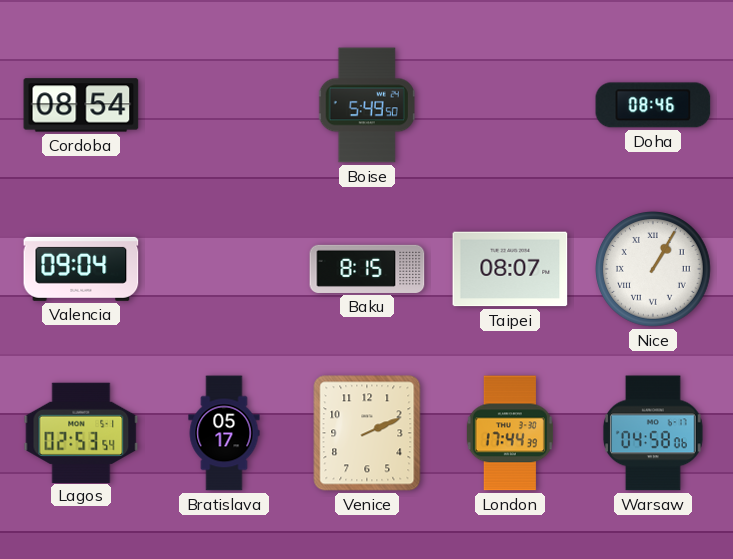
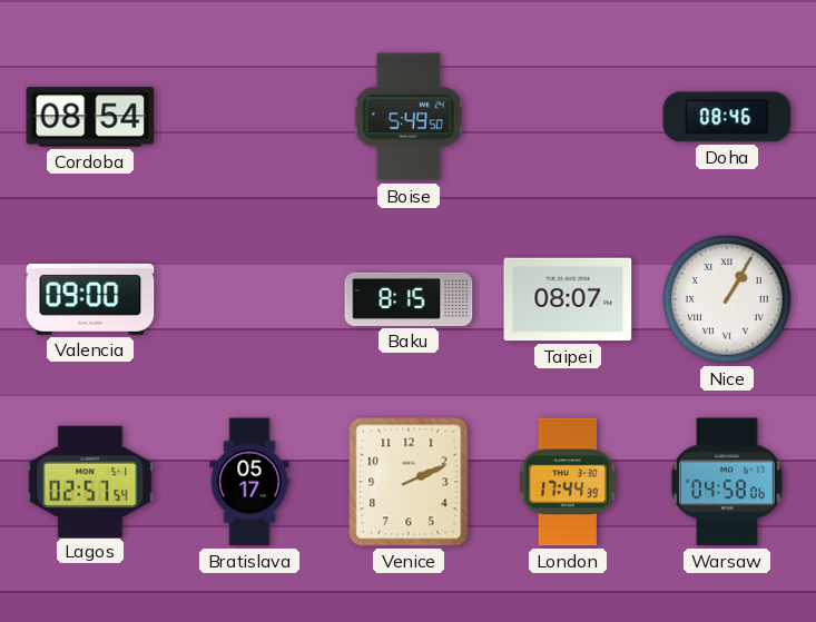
Valencia: 09:04 -> 09:00
Lagos: 02:53 -> 02:57
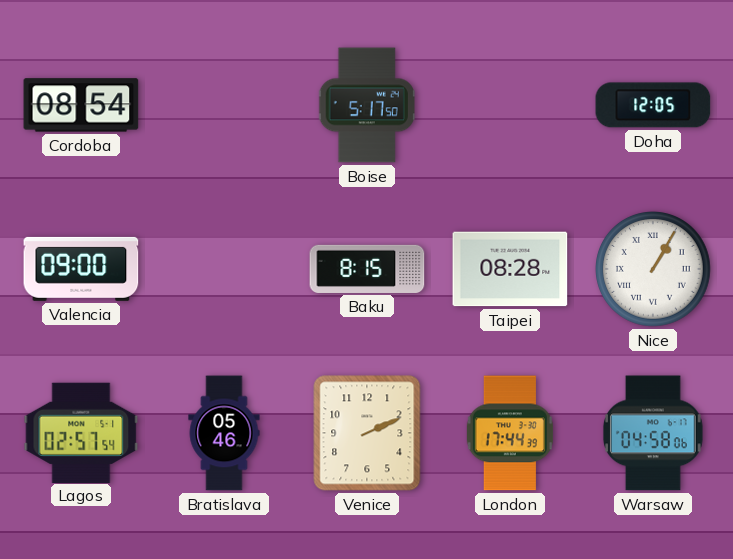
Boise: 5:49 -> 5:17
Doha: 08:46 -> 12:05
Taipei: 08:07 -> 08:28
Bratislava: 05:17 -> 05:46
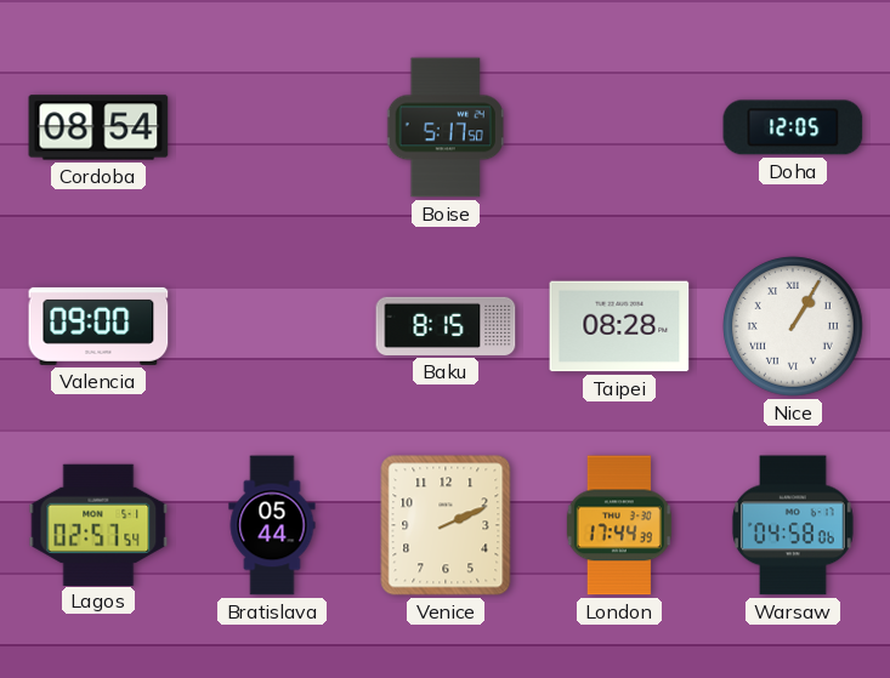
Bratislava: 05:46 -> 05:44
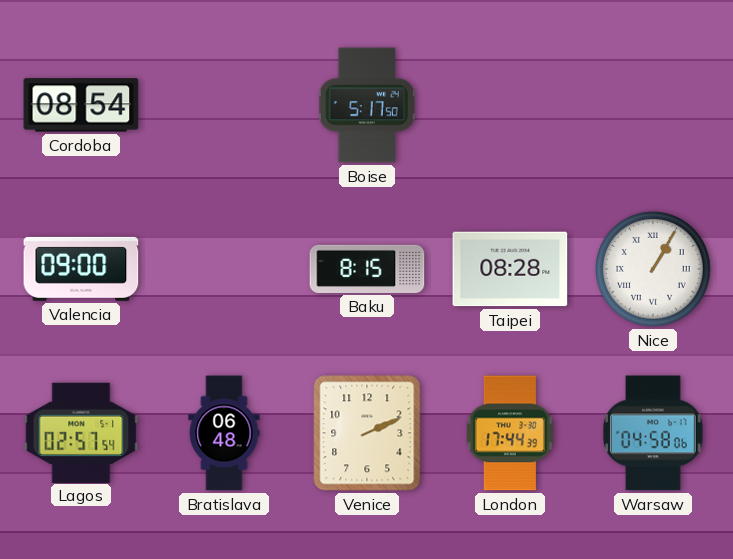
Doha: 12:05 -> none
Bratislava: 05:44 -> 06:48
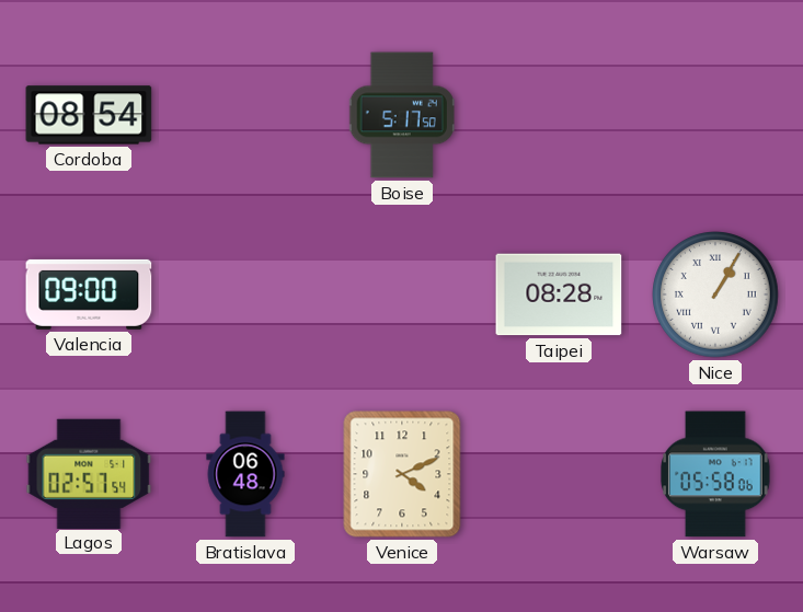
Baku: 8:15 -> none
Venice: 2:11 -> 4:11
London: 17:44 -> none
Warsaw: 04:58 -> 05:58
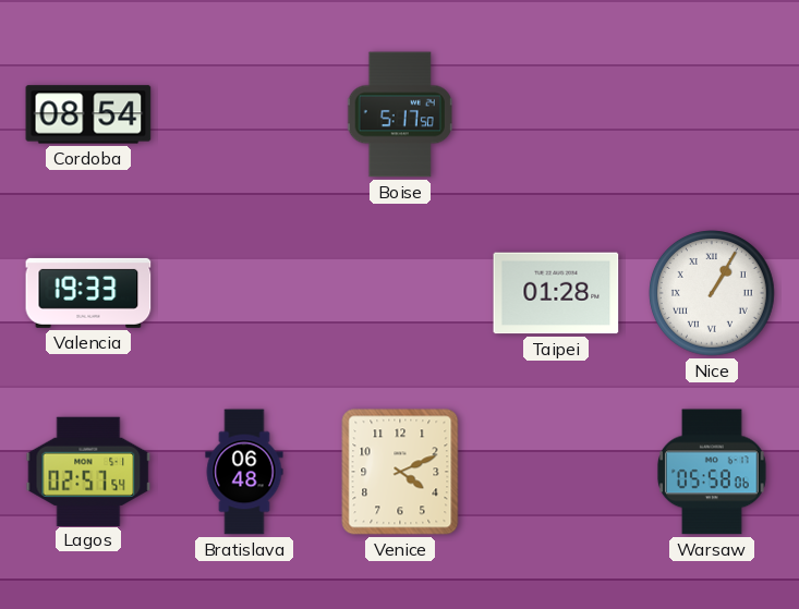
Valencia: 09:00 -> 19:33
Taipei: 08:28 -> 01:28
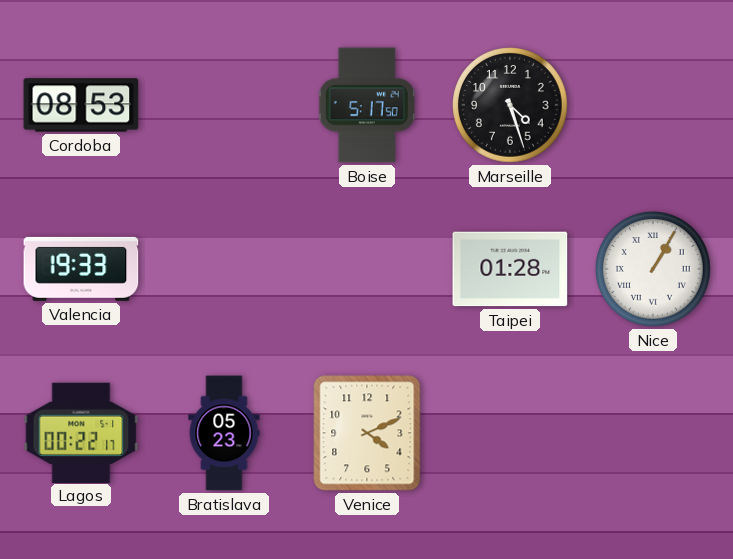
Cordoba: 08:54 -> 08:53
Marseille: none -> 4:27
Lagos: 02:57 -> 00:22
Bratislava: 06:48 -> 05:23
Warsaw: 05:58 -> none
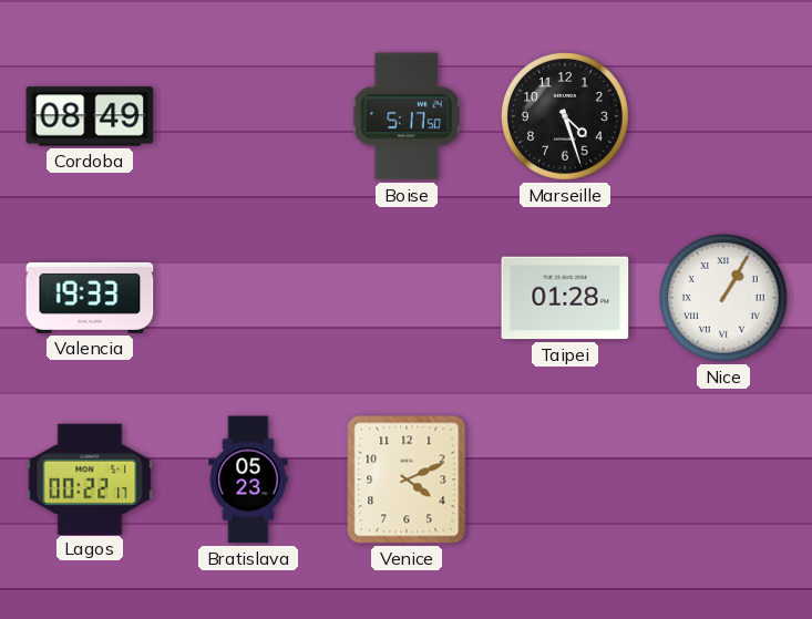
Cordoba: 08:53 -> 08:49
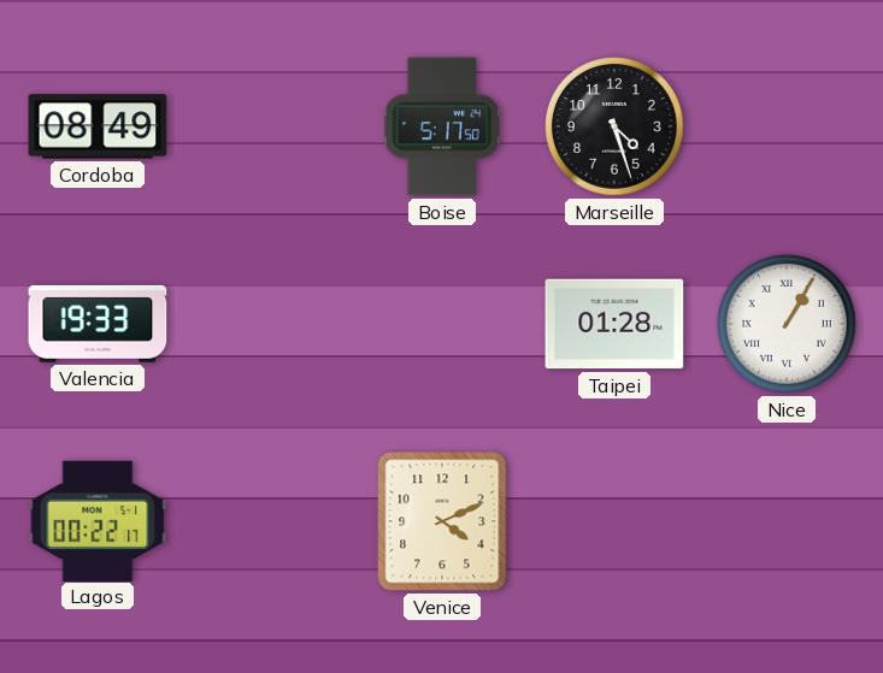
Bratislava: 05:23 -> none
